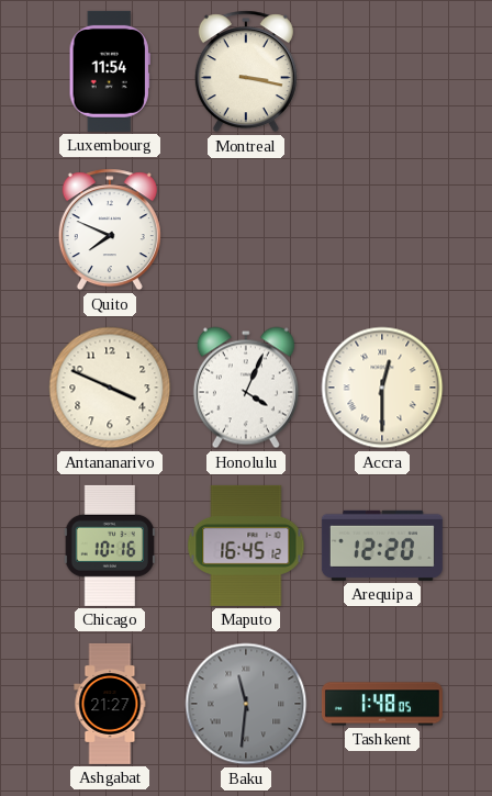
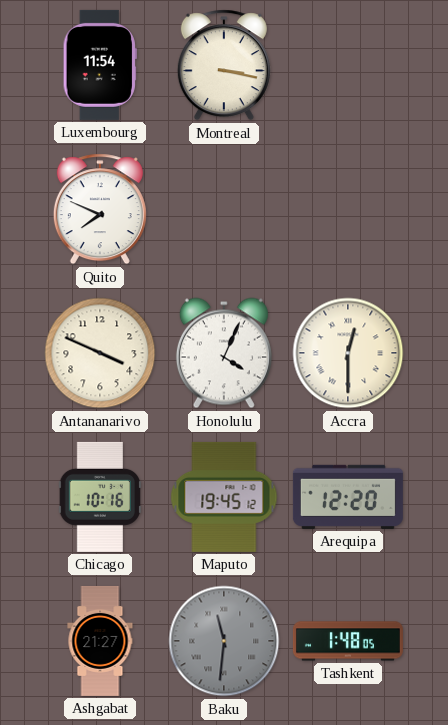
Maputo: 16:45 -> 19:45
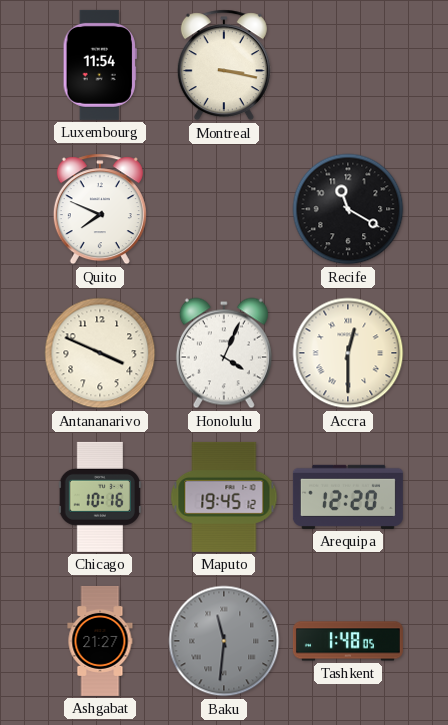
Recife: none -> 11:20
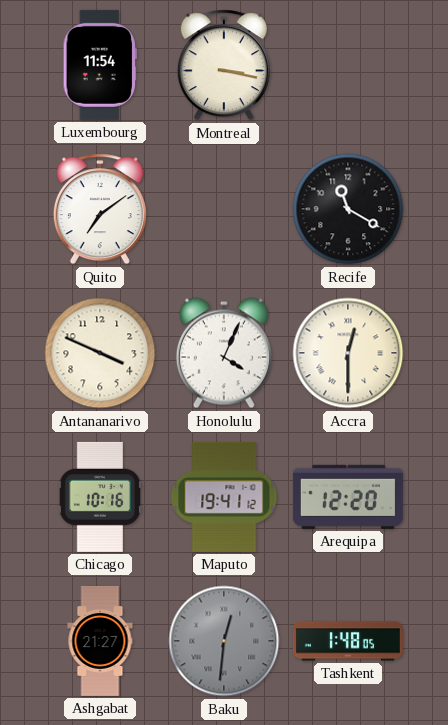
Quito: 7:49 -> 7:09
Maputo: 19:45 -> 19:41
Baku: 11:31 -> 12:31
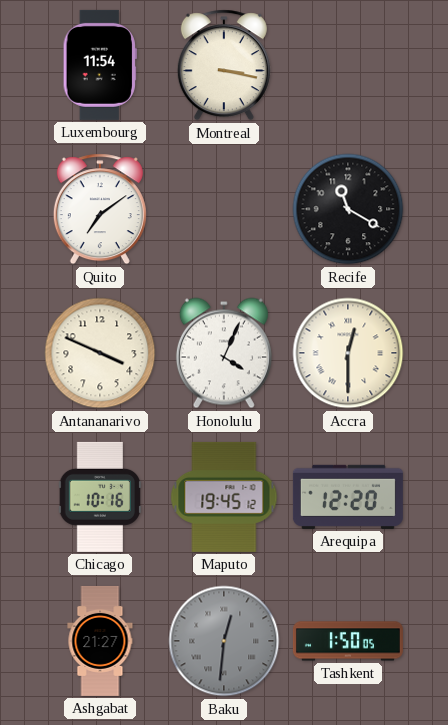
Maputo: 19:41 -> 19:45
Tashkent: 1:48 -> 1:50
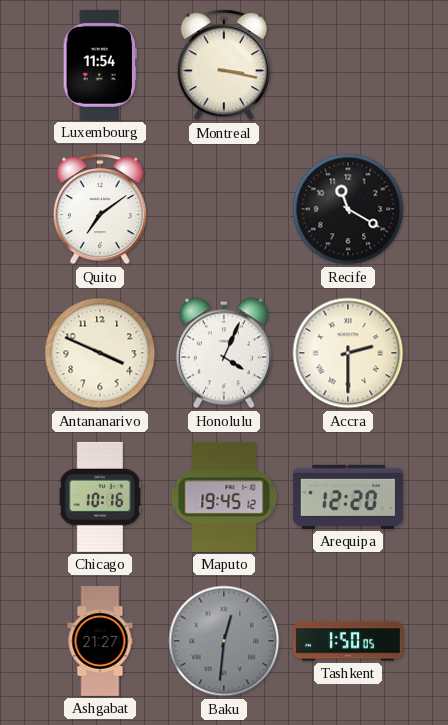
Accra: 12:30 -> 2:30
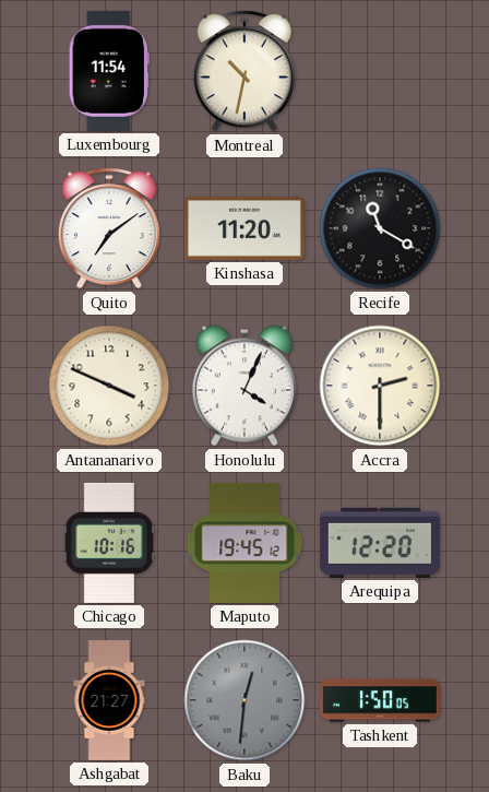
Montreal: 3:17 -> 10:32
Kinshasa: none -> 11:20
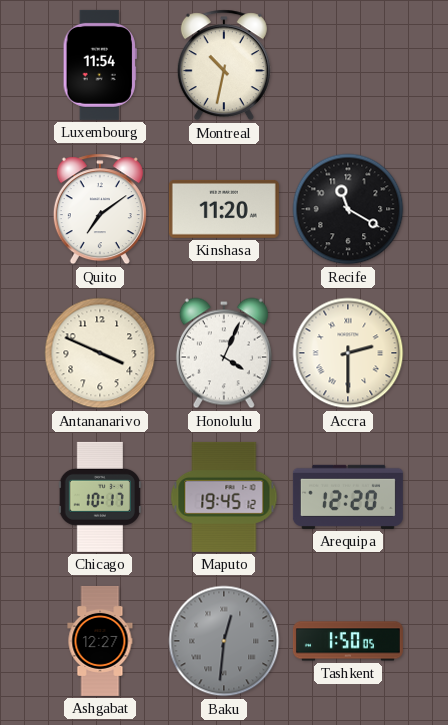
Chicago: 10:16 -> 10:17
Ashgabat: 21:27 -> 12:27
